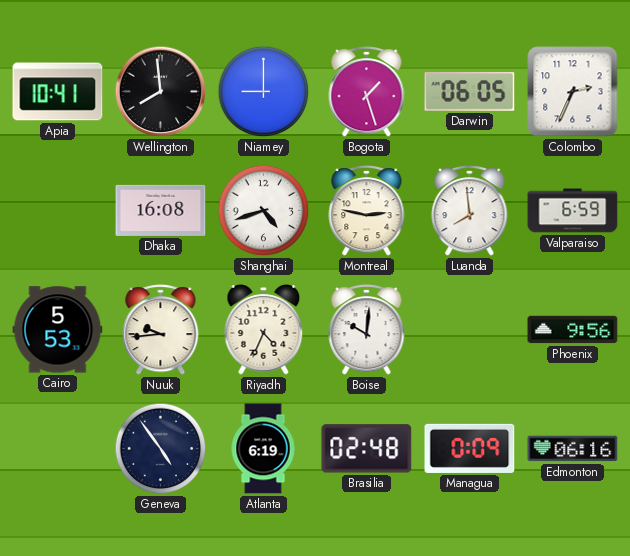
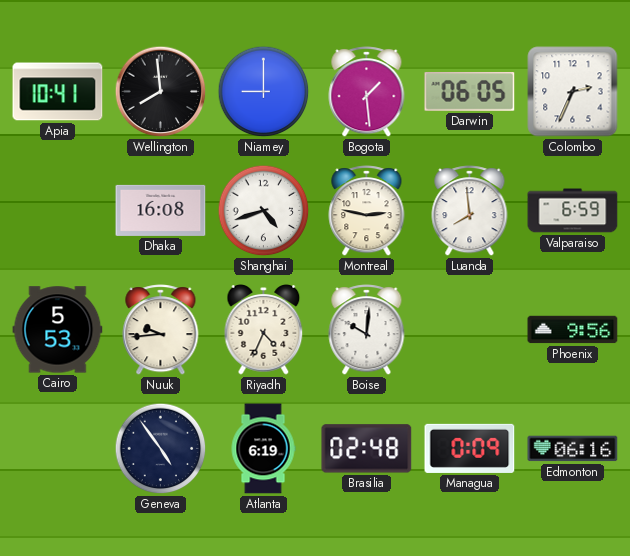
Bogota: 1:27 -> 1:29
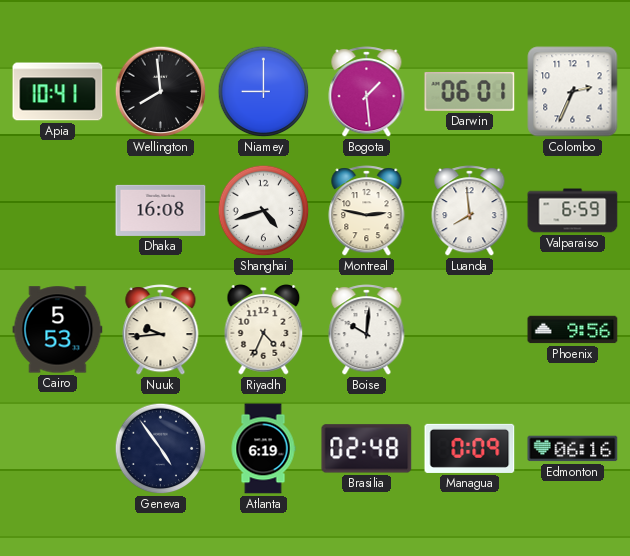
Darwin: 06:05 -> 06:01
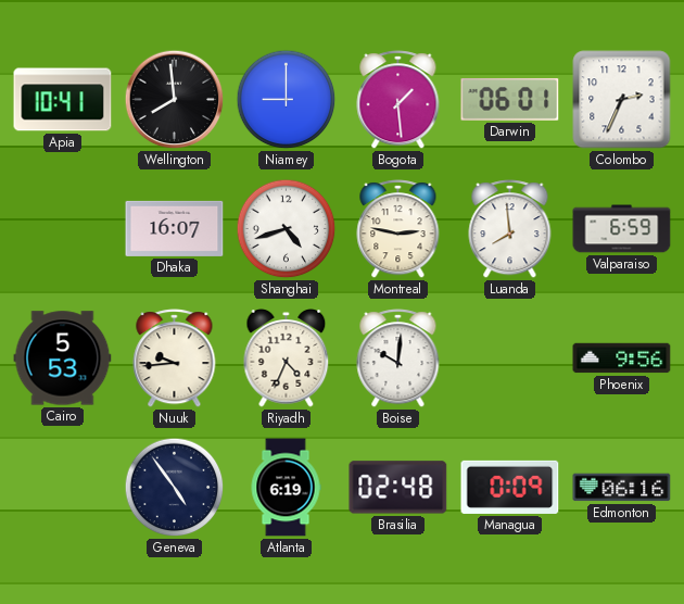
Dhaka: 16:08 -> 16:07
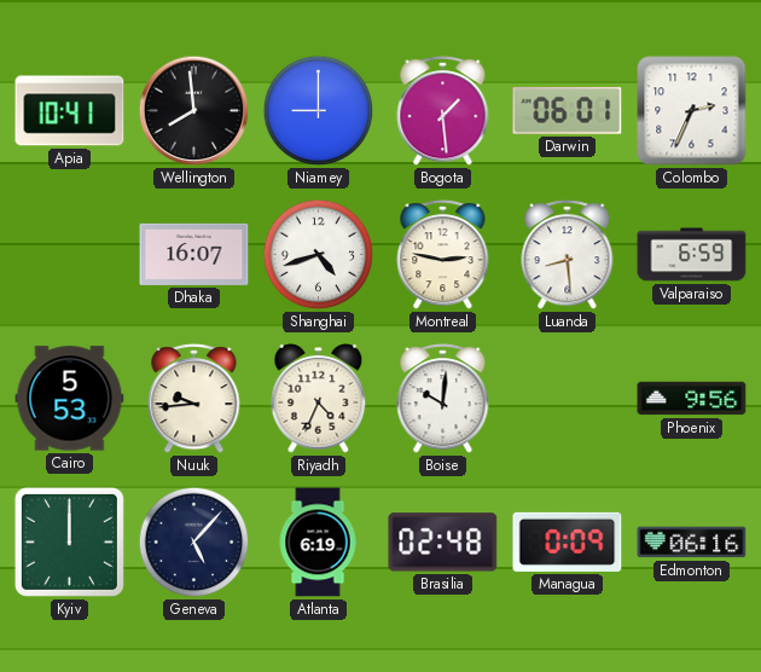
Luanda: 7:59 -> 8:29
Kyiv: none -> 12:00
Geneva: 4:54 -> 5:07
